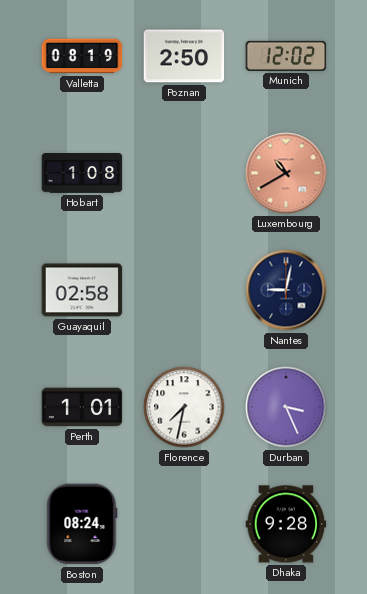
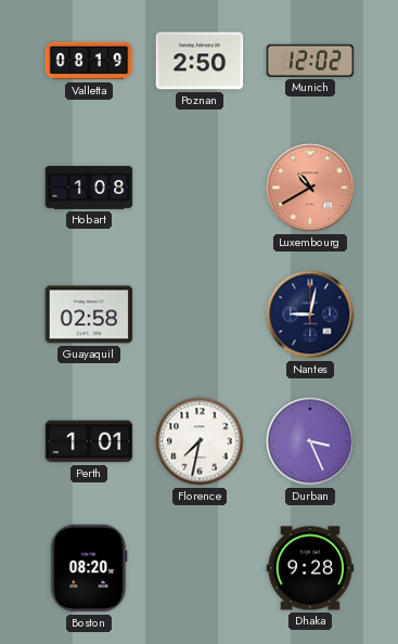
Boston: 08:24 -> 08:20
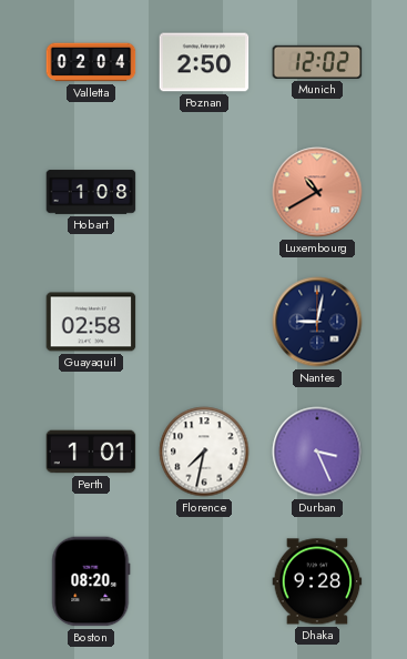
Valletta: 08:19 -> 02:04
